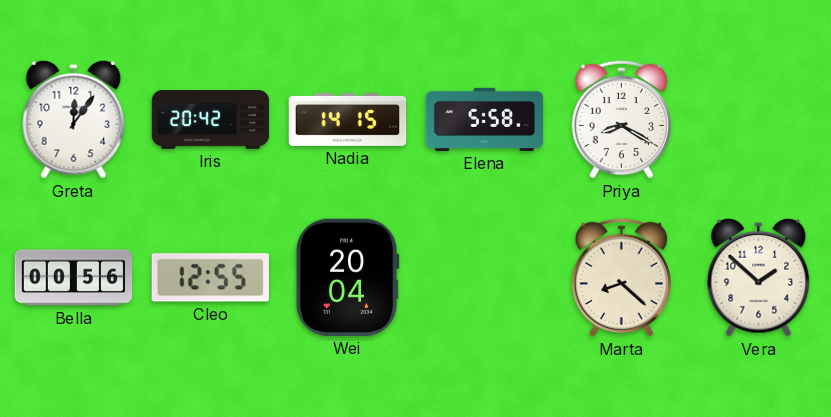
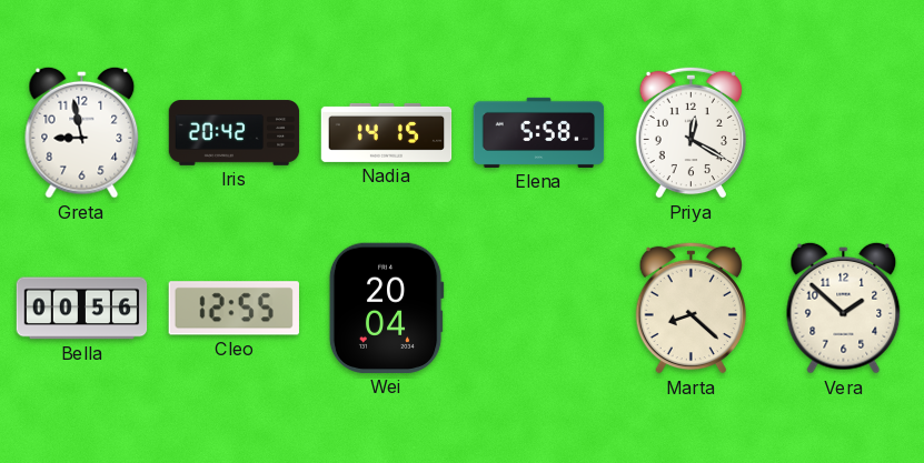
Greta: 12:06 -> 8:58
Priya: 8:20 -> 12:20
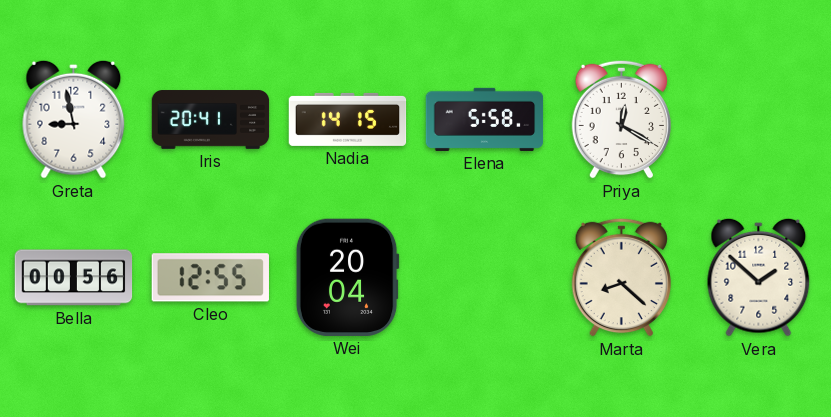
Iris: 20:42 -> 20:41
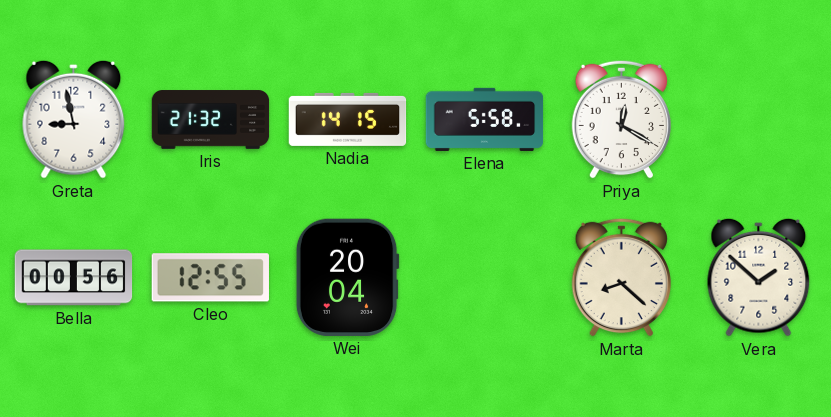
Iris: 20:41 -> 21:32
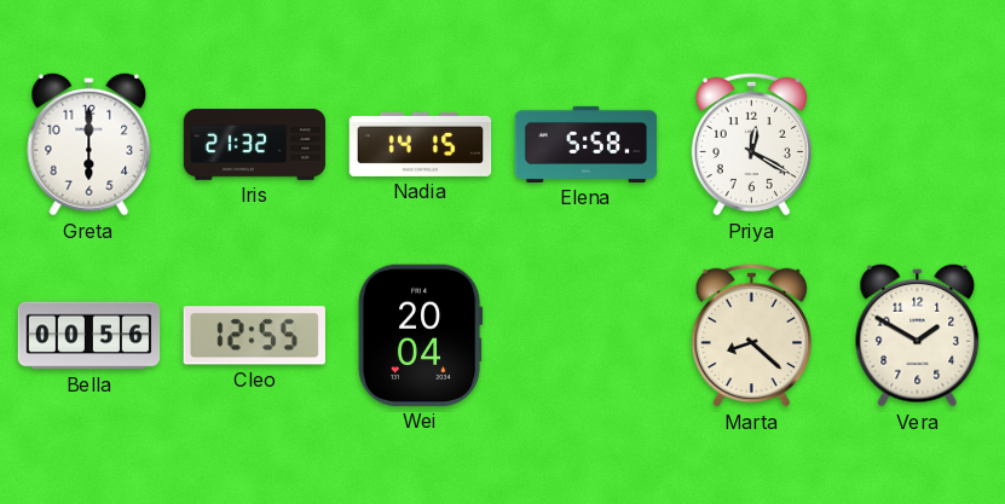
Greta: 8:58 -> 6:00
Vera: 1:52 -> 1:50
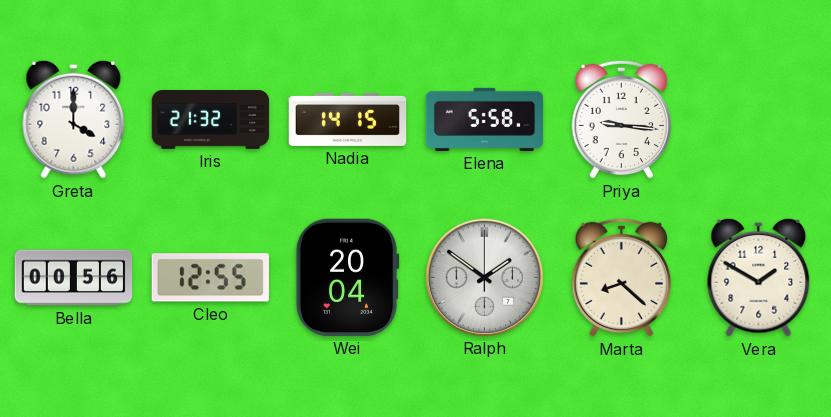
Greta: 6:00 -> 4:00
Priya: 12:20 -> 9:16
Ralph: none -> 1:51
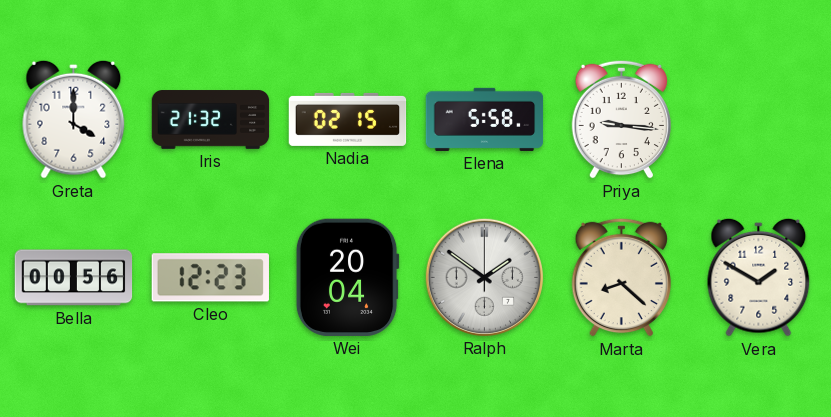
Nadia: 14:15 -> 02:15
Cleo: 12:55 -> 12:23
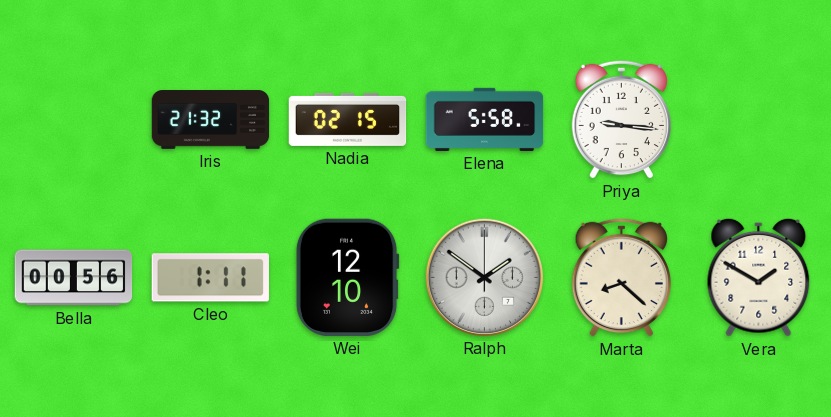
Greta: 4:00 -> none
Cleo: 12:23 -> 1:11
Wei: 20:04 -> 12:10
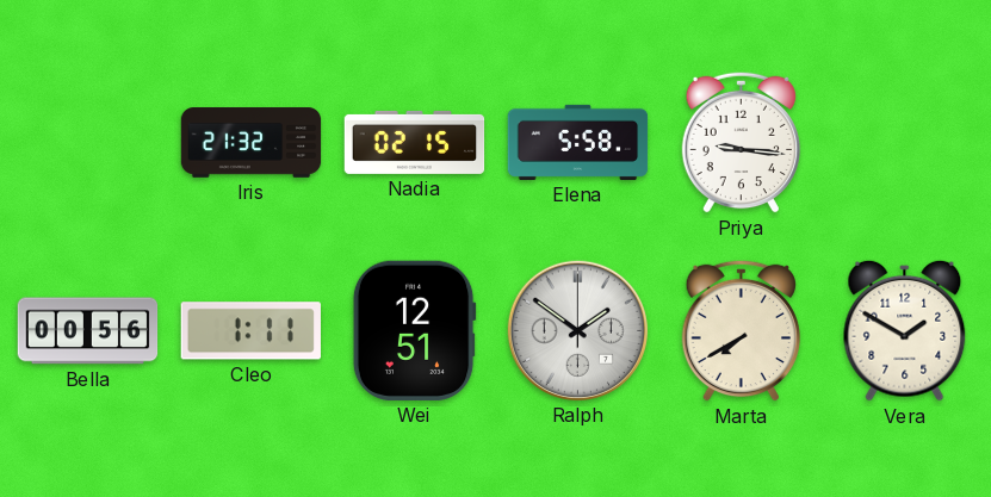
Wei: 12:10 -> 12:51
Marta: 8:22 -> 7:40
